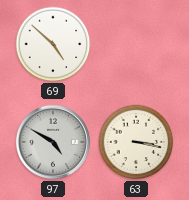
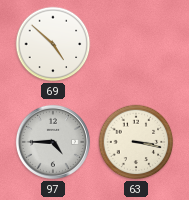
97: 4:50 -> 4:45
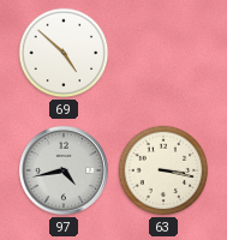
97: 4:45 -> 4:43
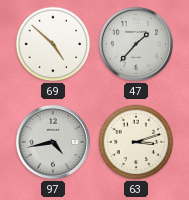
47: none -> 1:37
63: 3:17 -> 3:12
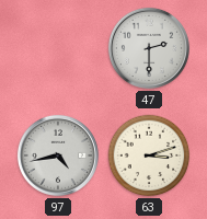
69: 4:52 -> none
47: 1:37 -> 2:30
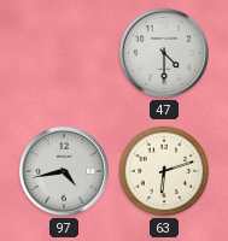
47: 2:30 -> 4:30
63: 3:12 -> 6:12
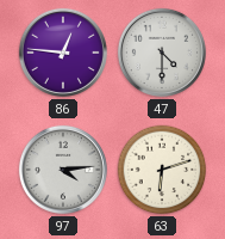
86: none -> 12:46
97: 4:43 -> 4:14
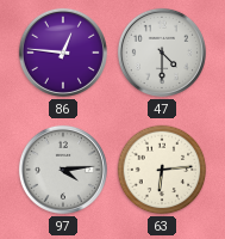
63: 6:12 -> 6:14
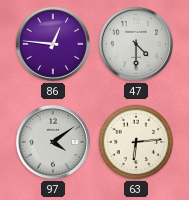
97: 4:14 -> 4:09
